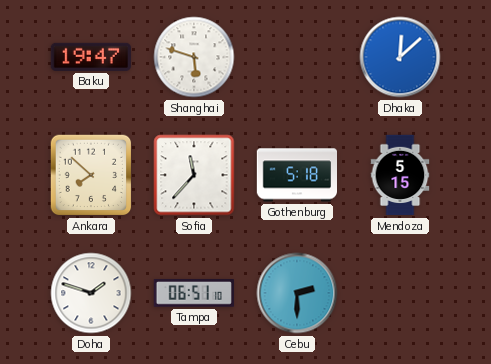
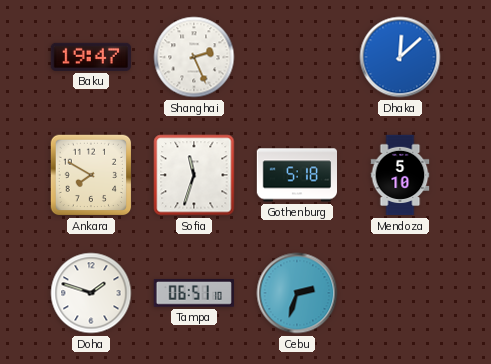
Shanghai: 5:48 -> 2:26
Ankara: 7:52 -> 7:50
Sofia: 11:37 -> 11:33
Mendoza: 5:15 -> 5:10
Cebu: 2:30 -> 2:33
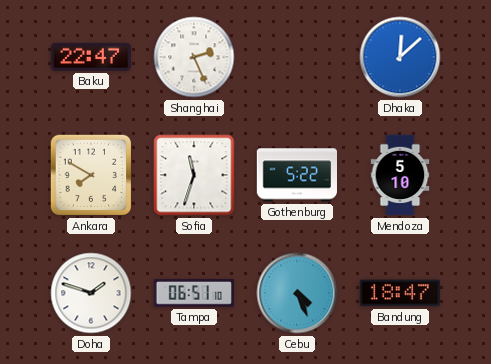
Baku: 19:47 -> 22:47
Gothenburg: 5:18 -> 5:22
Cebu: 2:33 -> 4:26
Bandung: none -> 18:47
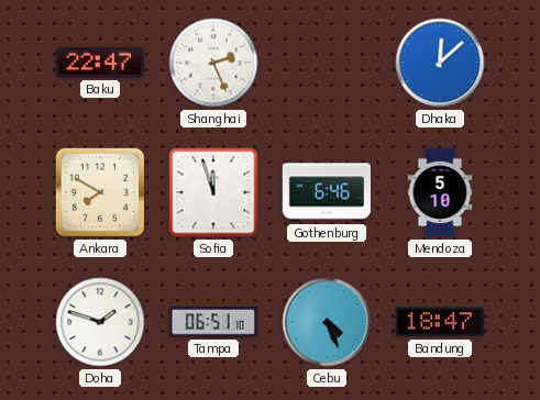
Sofia: 11:33 -> 11:57
Gothenburg: 5:22 -> 6:46
